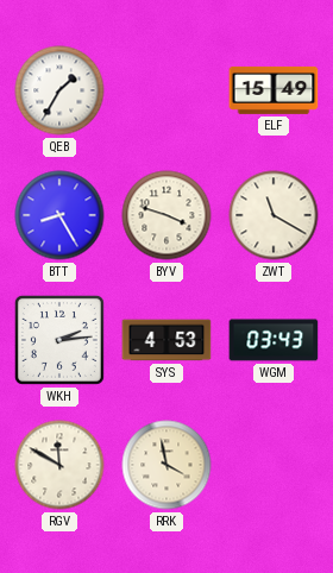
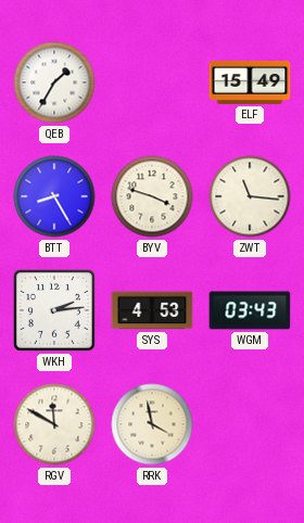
ZWT: 11:20 -> 11:16
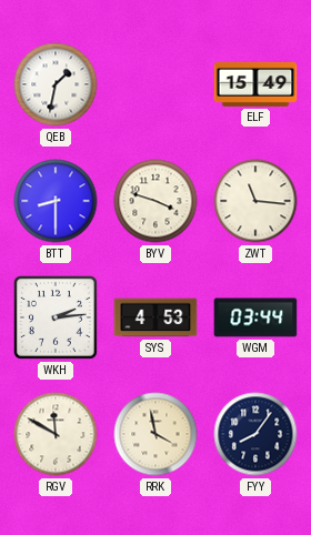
QEB: 1:35 -> 1:32
BTT: 8:25 -> 8:30
WGM: 03:43 -> 03:44
FYY: none -> 8:06
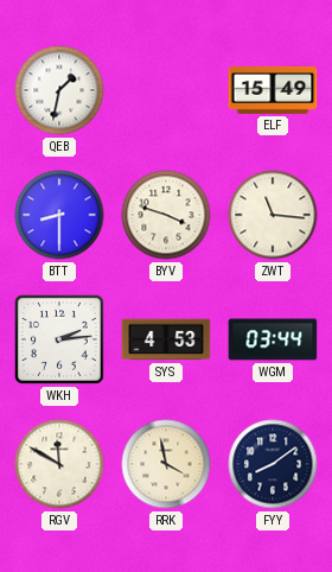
FYY: 8:06 -> 8:09
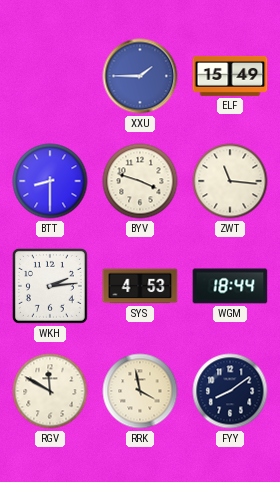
QEB: 1:32 -> none
XXU: none -> 1:45
WGM: 03:44 -> 18:44
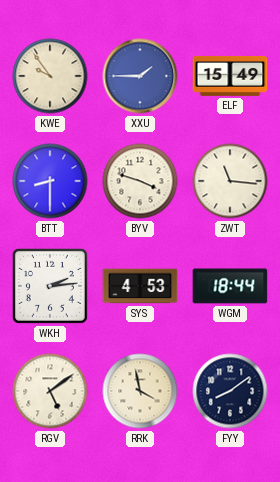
KWE: none -> 9:54
RGV: 11:50 -> 5:09
